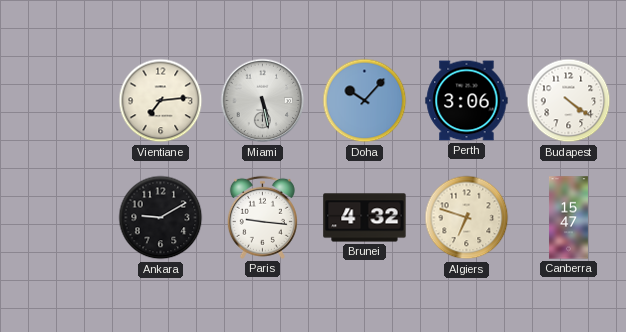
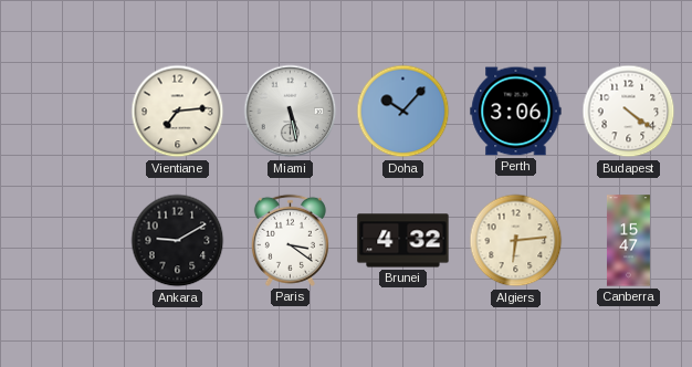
Paris: 9:16 -> 3:21
Algiers: 6:48 -> 6:14
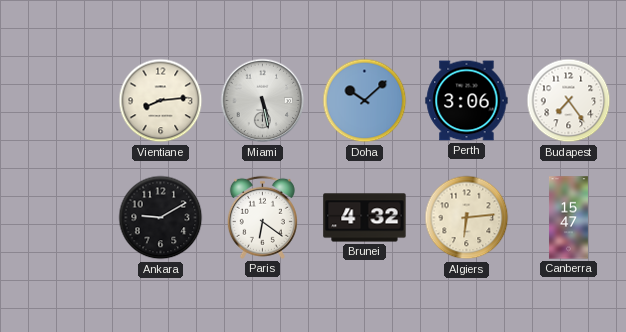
Vientiane: 7:14 -> 8:14
Doha: 10:07 -> 10:08
Budapest: 4:21 -> 7:24
Paris: 3:21 -> 6:21
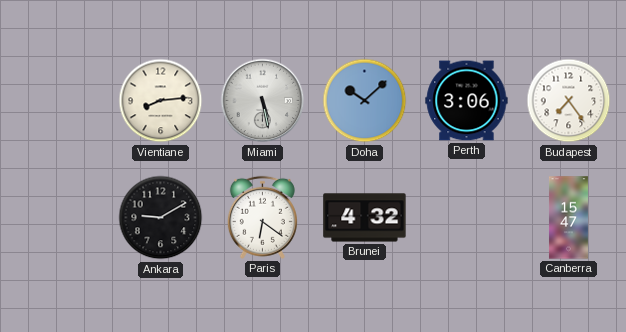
Algiers: 6:14 -> none
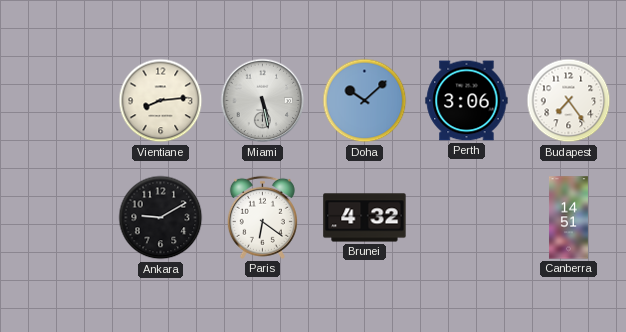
Canberra: 15:47 -> 14:51
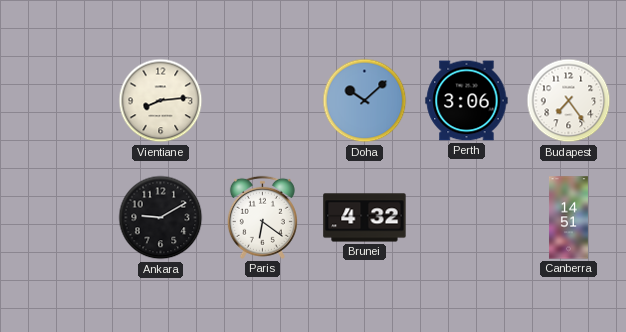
Miami: 5:28 -> none
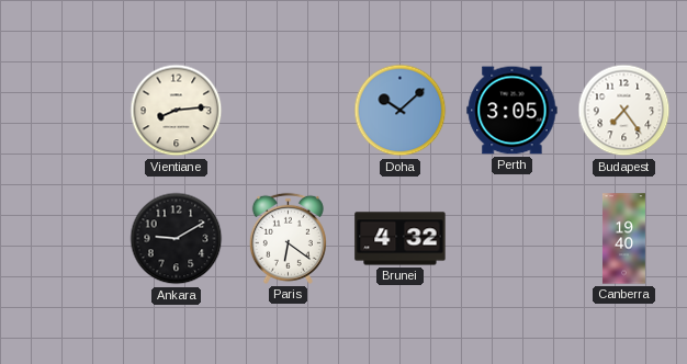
Perth: 3:06 -> 3:05
Canberra: 14:51 -> 19:40
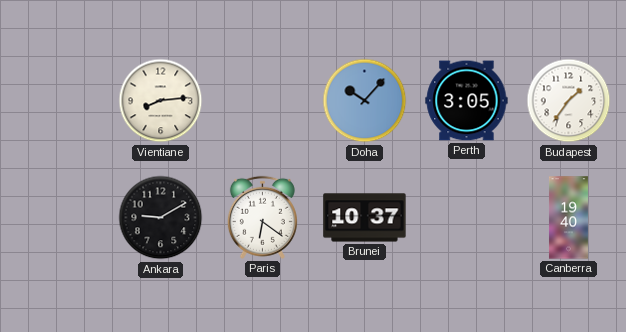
Doha: 10:08 -> 10:07
Budapest: 7:24 -> 1:36
Brunei: 4:32 -> 10:37
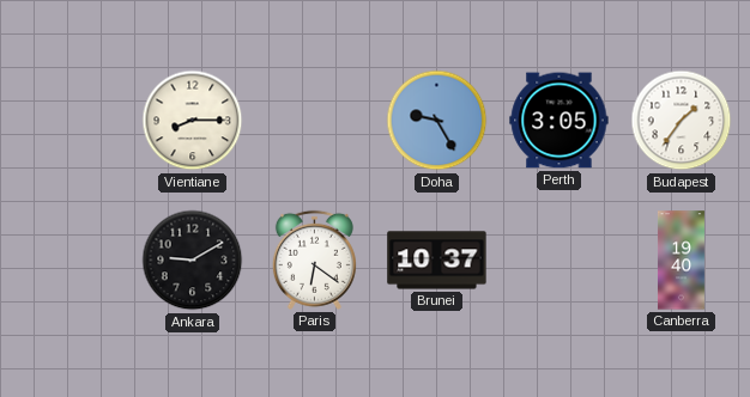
Vientiane: 8:14 -> 8:15
Doha: 10:07 -> 9:25
